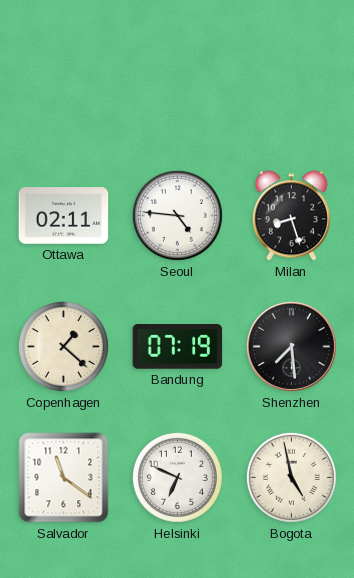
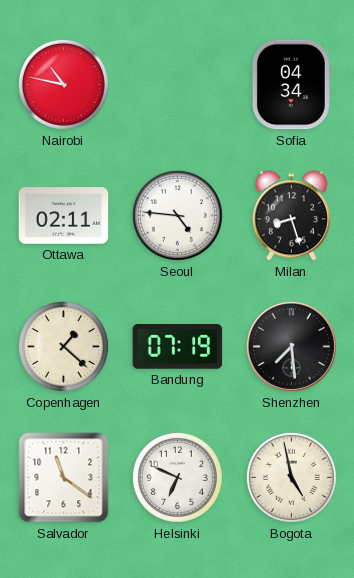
Nairobi: none -> 10:47
Sofia: none -> 04:34
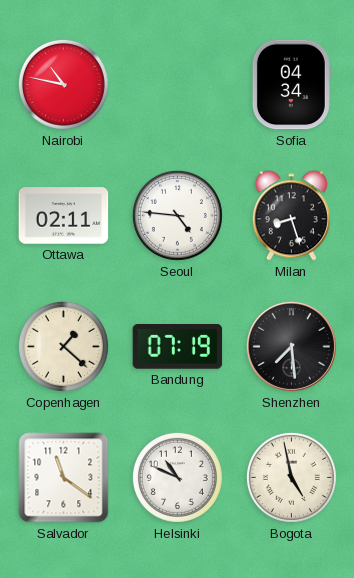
Helsinki: 6:49 -> 10:49
